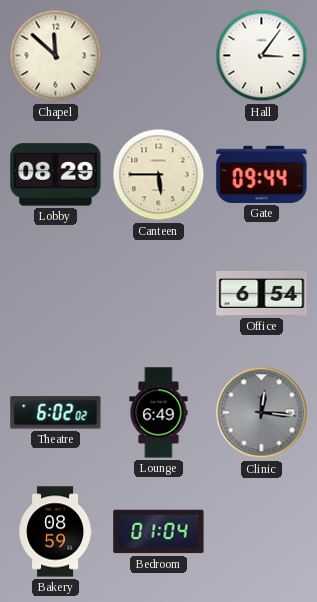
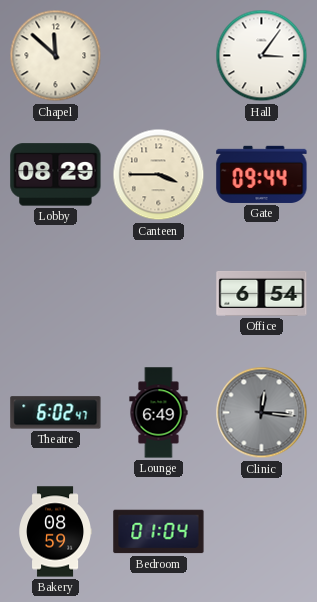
Canteen: 5:45 -> 3:45
Theatre: 6:02:02 -> 6:02:47
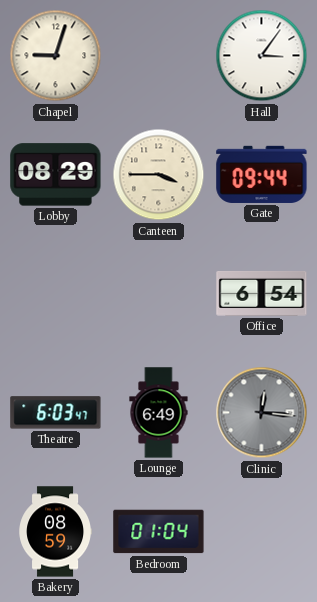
Chapel: 11:52 -> 9:03
Theatre: 6:02 -> 6:03
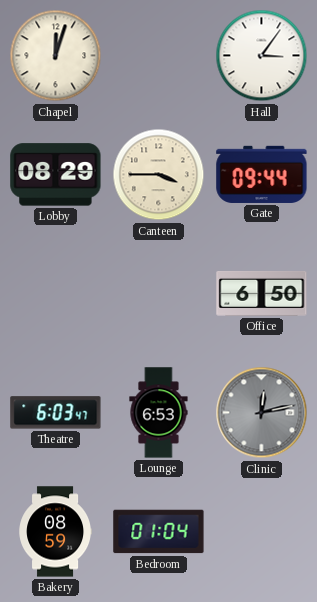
Chapel: 9:03 -> 12:03
Office: 6:54 -> 6:50
Lounge: 6:49 -> 6:53
Clinic: 12:16 -> 12:13
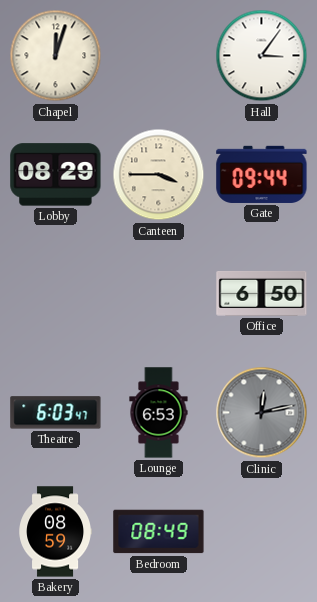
Bedroom: 01:04 -> 08:49
